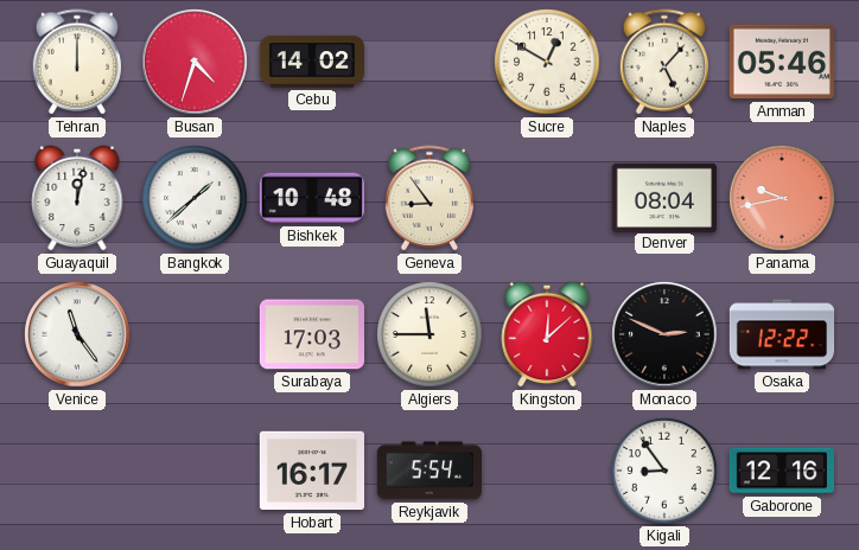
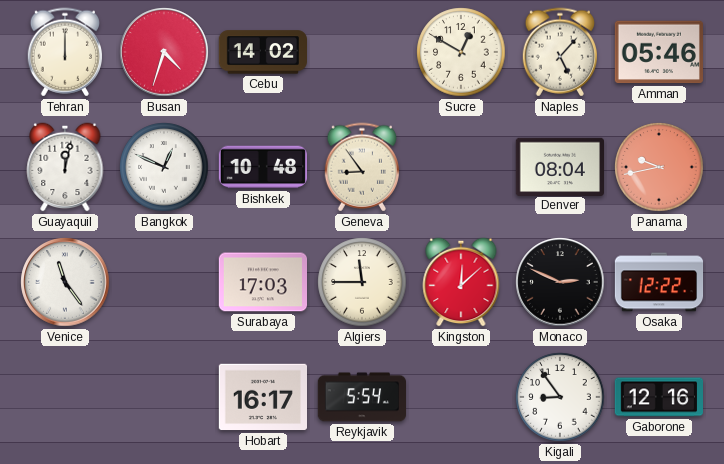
Bangkok: 1:38 -> 12:49
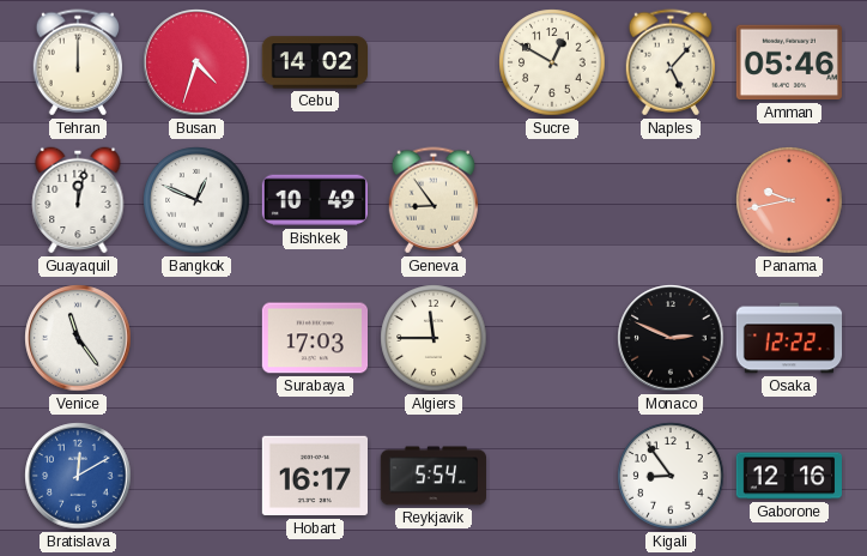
Bishkek: 10:48 -> 10:49
Denver: 08:04 -> none
Kingston: 12:08 -> none
Bratislava: none -> 12:10
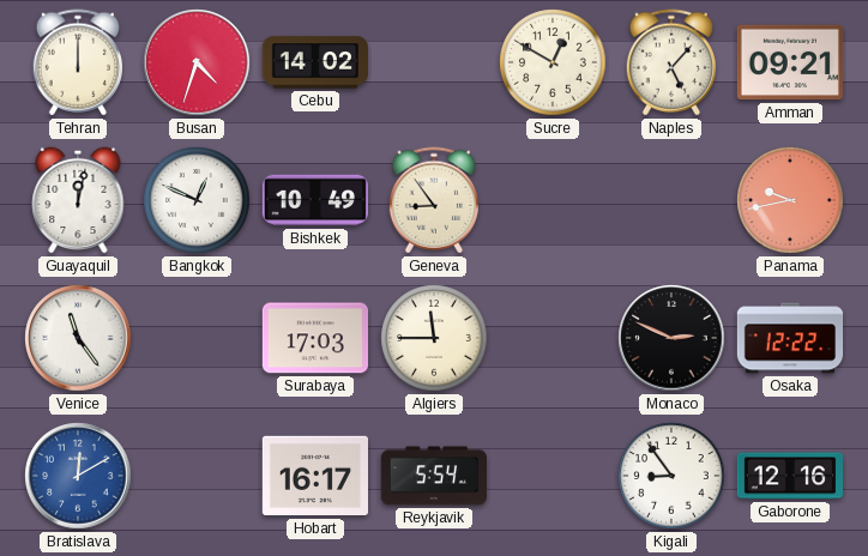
Amman: 05:46 -> 09:21
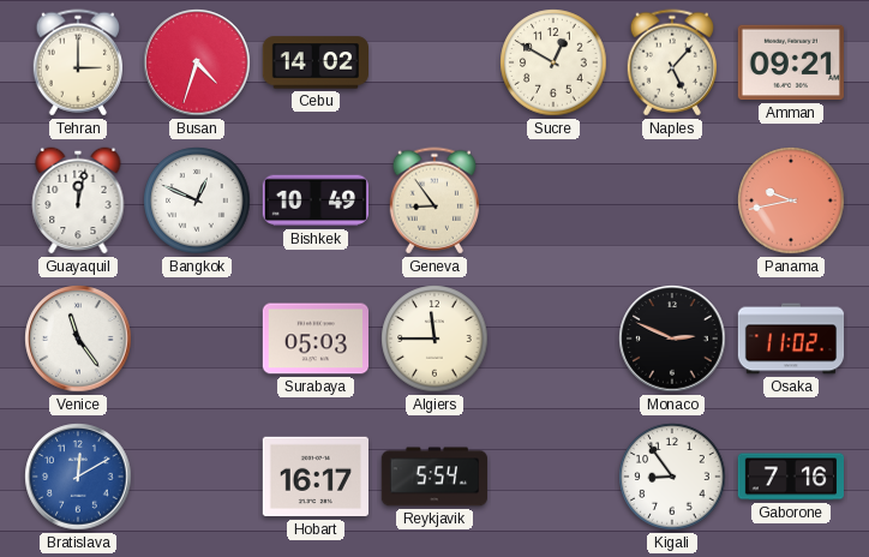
Tehran: 12:00 -> 3:00
Surabaya: 17:03 -> 05:03
Osaka: 12:22 -> 11:02
Gaborone: 12:16 -> 7:16
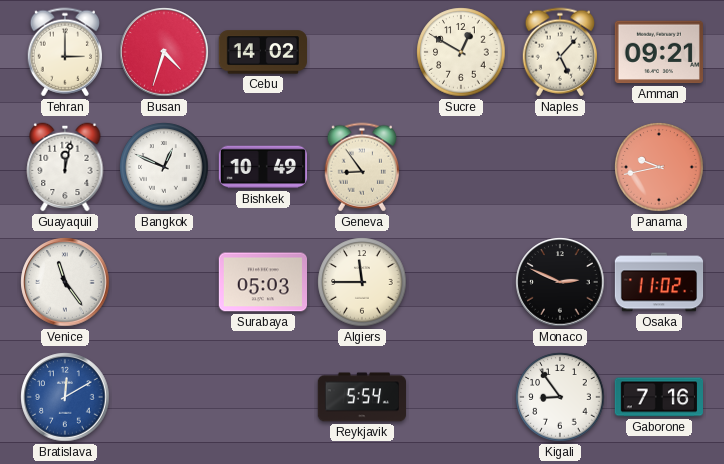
Hobart: 16:17 -> none
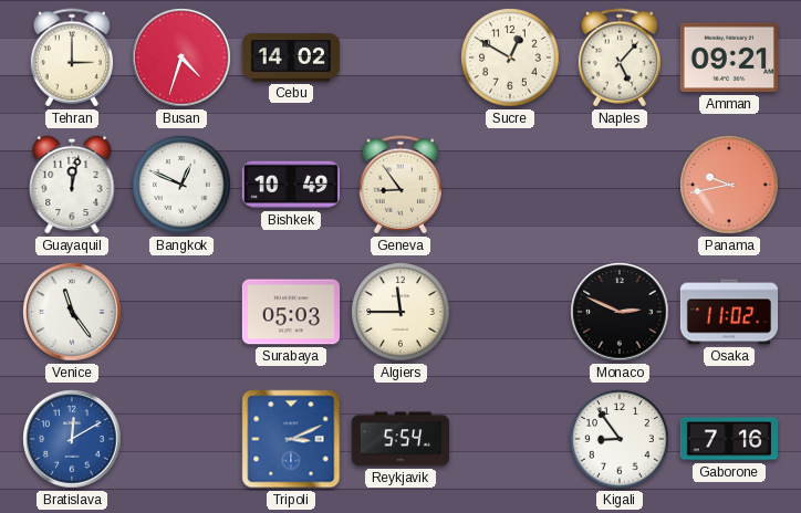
Tripoli: none -> 3:11
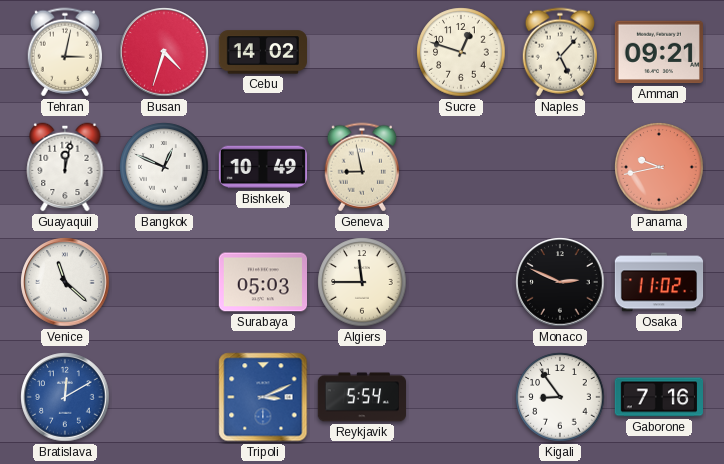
Tehran: 3:00 -> 3:02
Sucre: 12:50 -> 12:48
Geneva: 8:54 -> 8:58
Venice: 11:24 -> 11:22
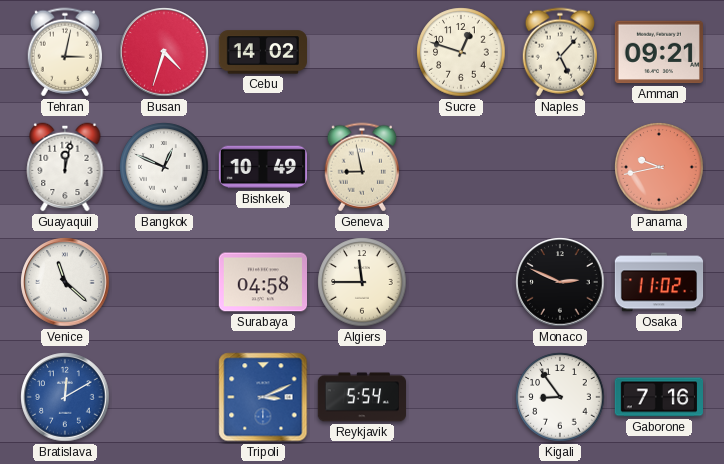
Surabaya: 05:03 -> 04:58
